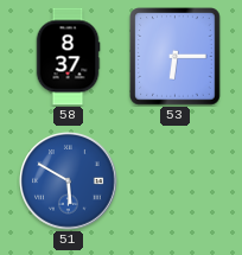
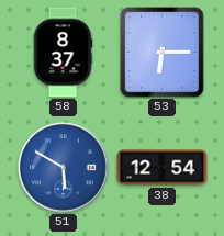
38: none -> 12:54
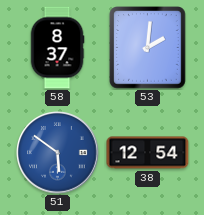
53: 6:15 -> 2:01
51: 5:50 -> 5:51
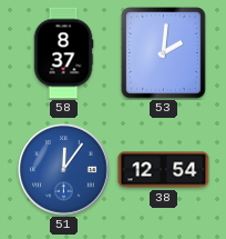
51: 5:51 -> 12:06
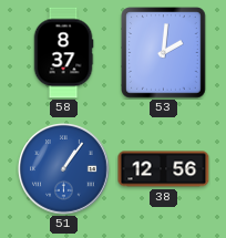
51: 12:06 -> 1:06
38: 12:54 -> 12:56
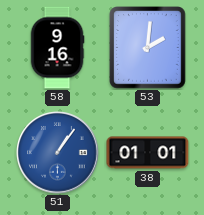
58: 8:37 -> 9:16
38: 12:56 -> 01:01
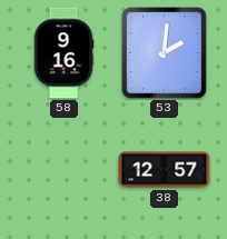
51: 1:06 -> none
38: 01:01 -> 12:57
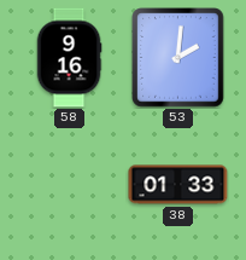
38: 12:57 -> 01:33
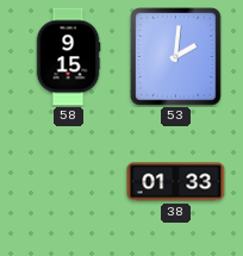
58: 9:16 -> 9:15
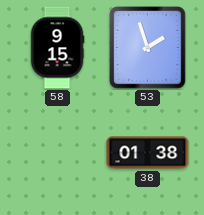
53: 2:01 -> 1:57
38: 01:33 -> 01:38
